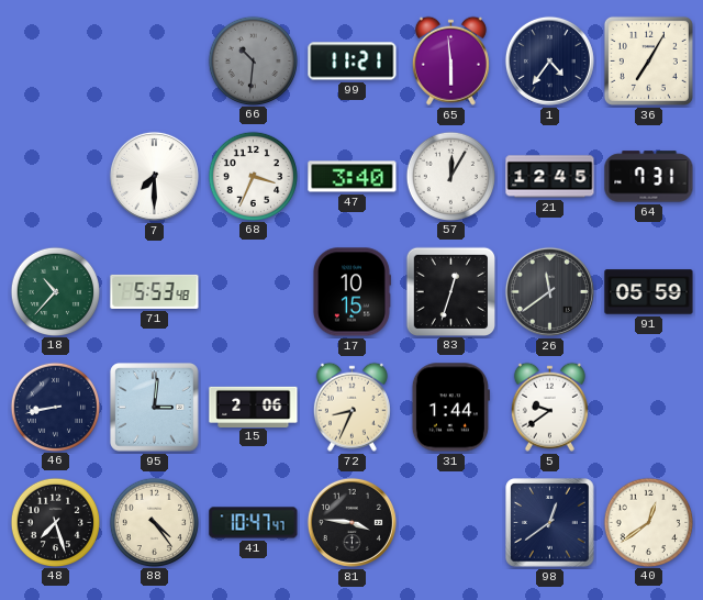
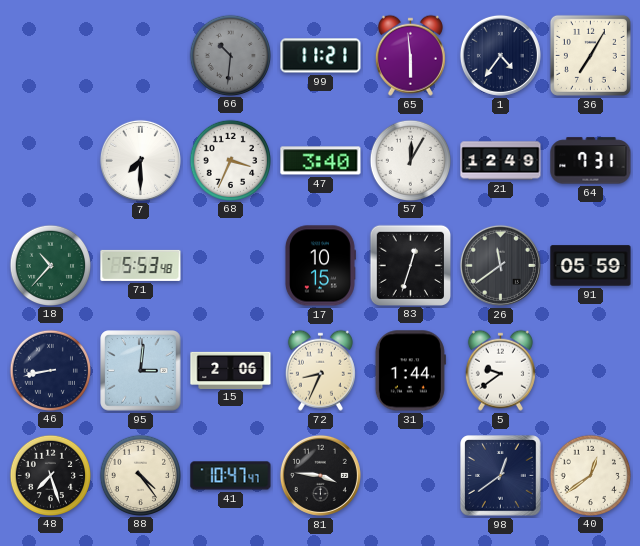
21: 12:45 -> 12:49
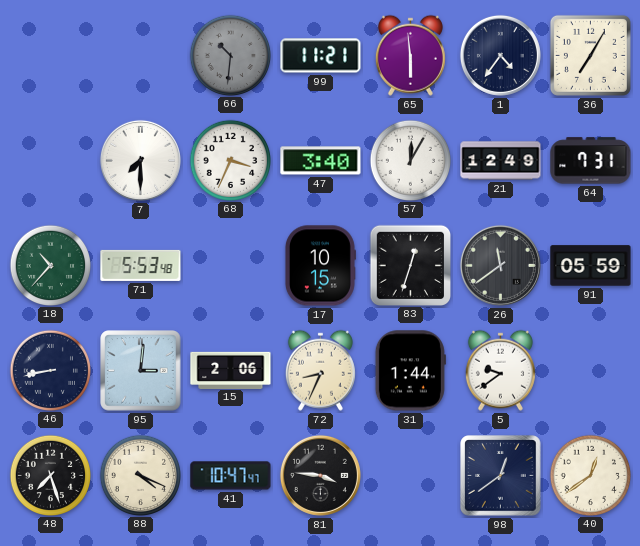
88: 4:24 -> 4:19
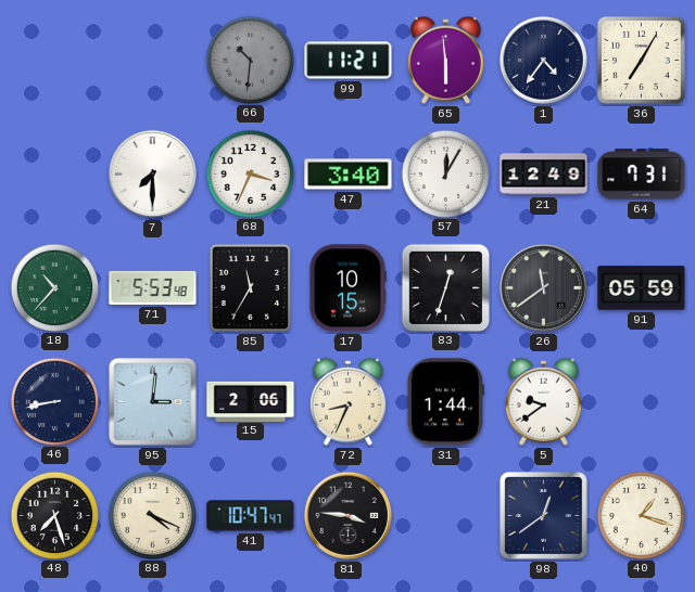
85: none -> 11:35
40: 12:39 -> 1:18
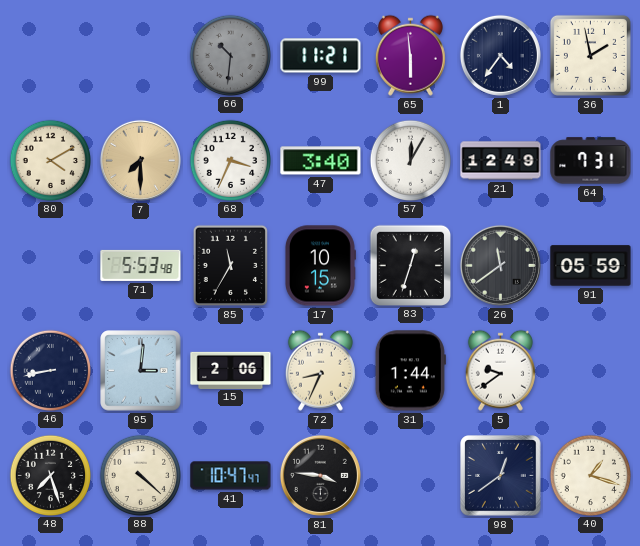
36: 7:05 -> 1:58
80: none -> 4:10
7 dial: white -> champagne
18: 10:37 -> none
88: 4:19 -> 4:22
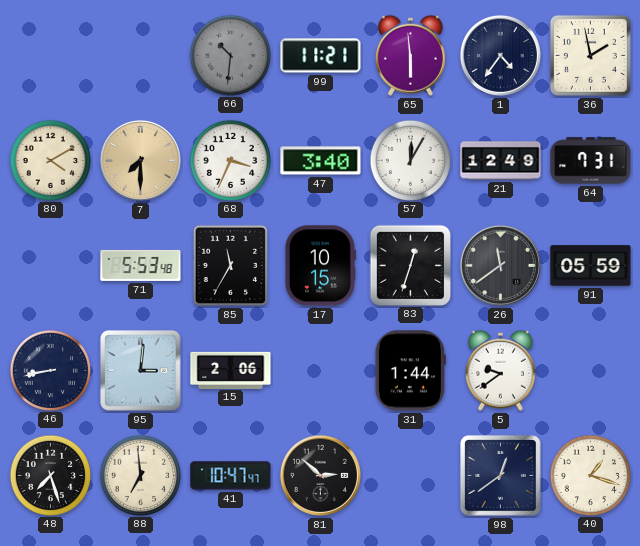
72: 8:34 -> none
88: 4:22 -> 6:59
81: 3:46 -> 2:52
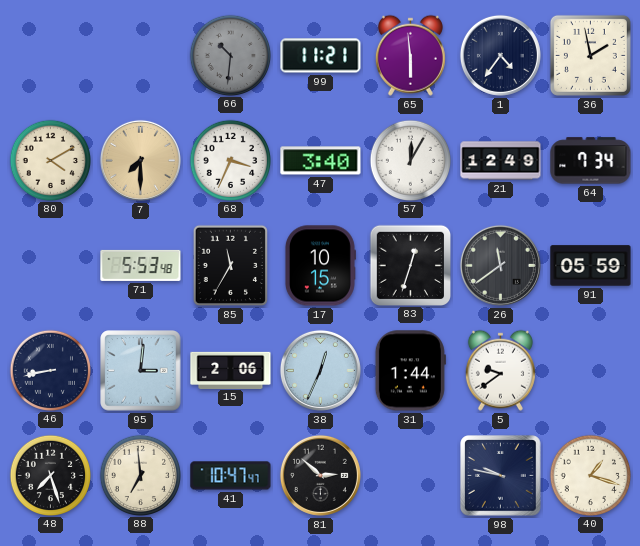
64: 7:31 -> 7:34
38: none -> 12:34
98: 12:39 -> 9:47
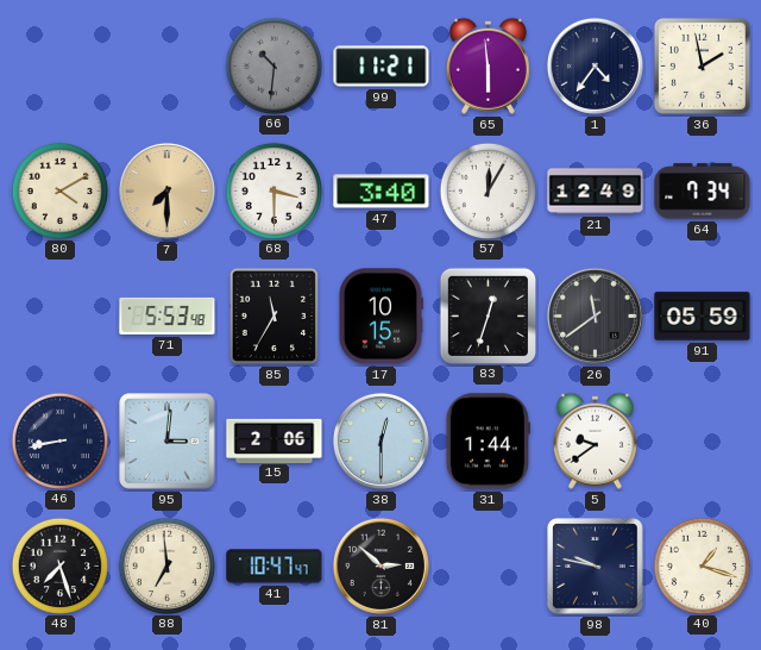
68: 3:34 -> 3:30
38: 12:34 -> 12:30
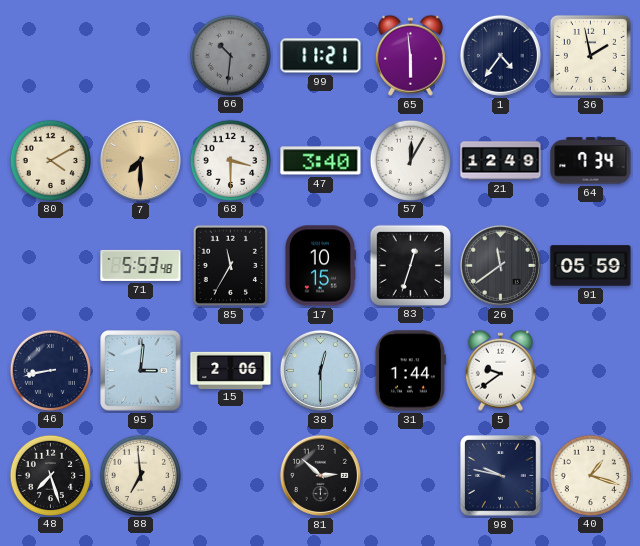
41: 10:47 -> none
